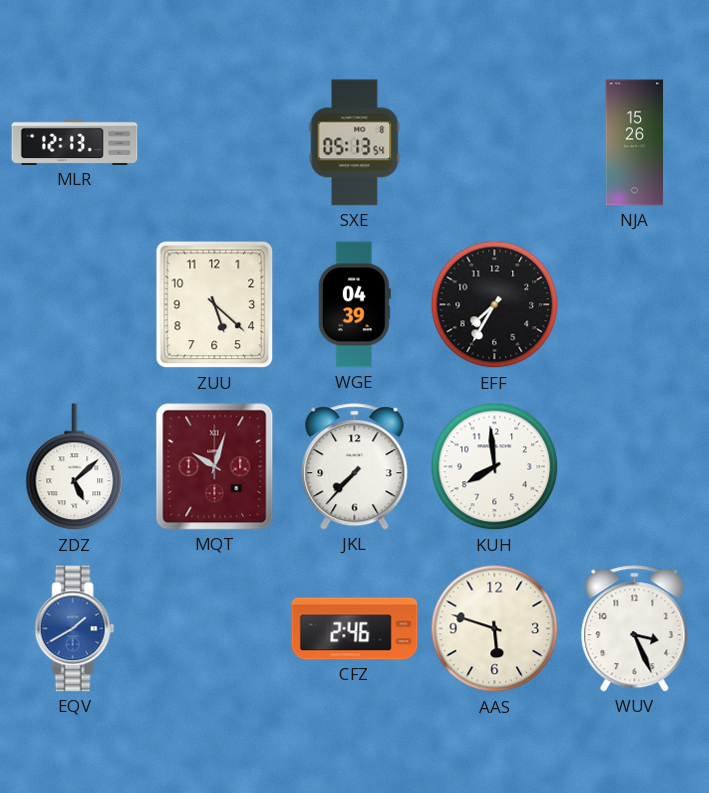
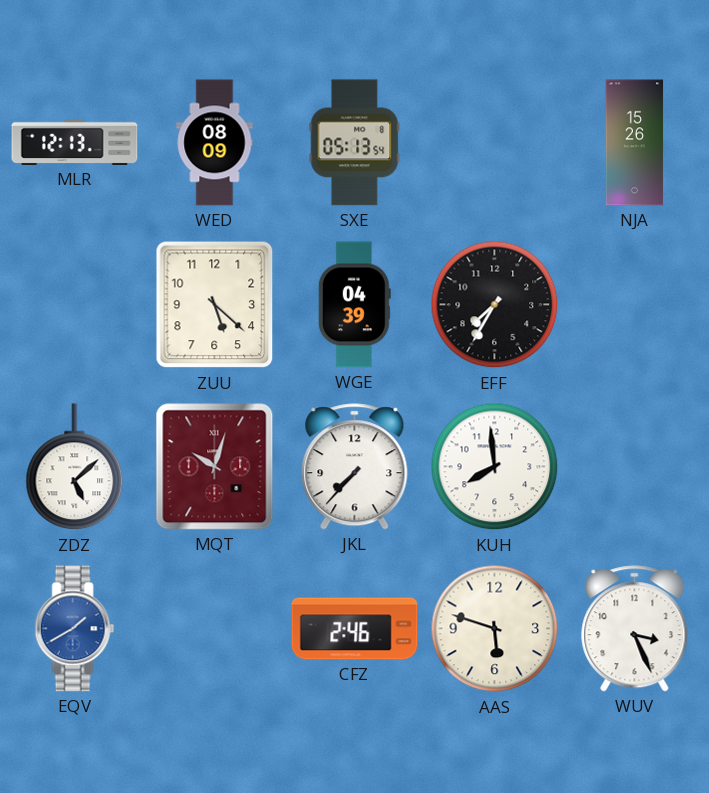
WED: none -> 08:09
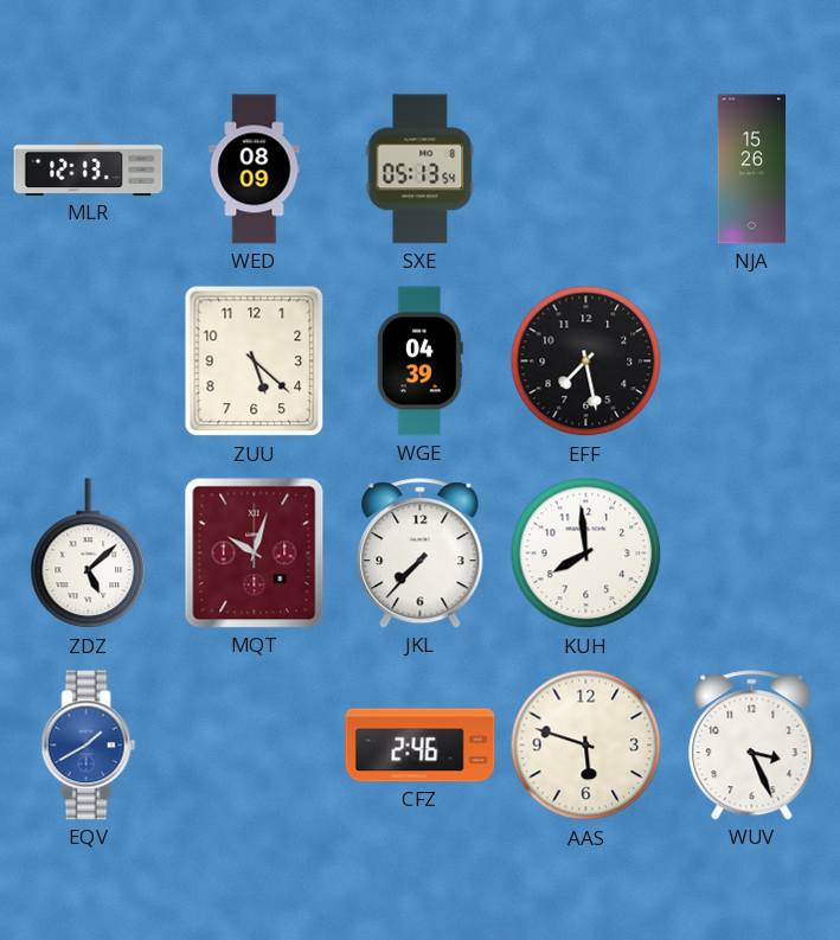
EFF: 7:35 -> 7:28
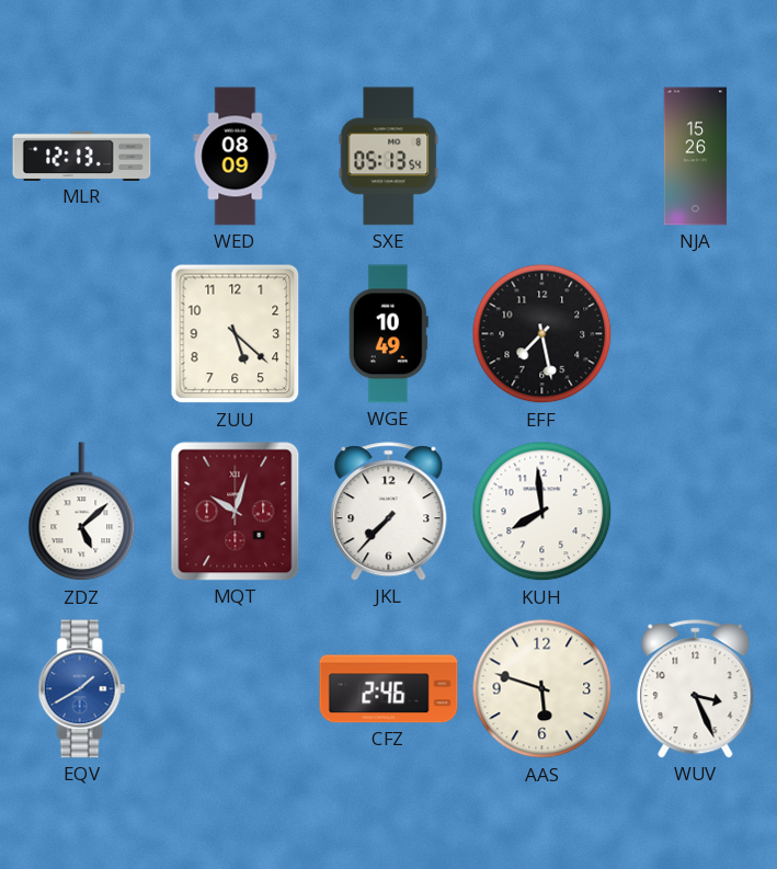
WGE: 04:39 -> 10:49
